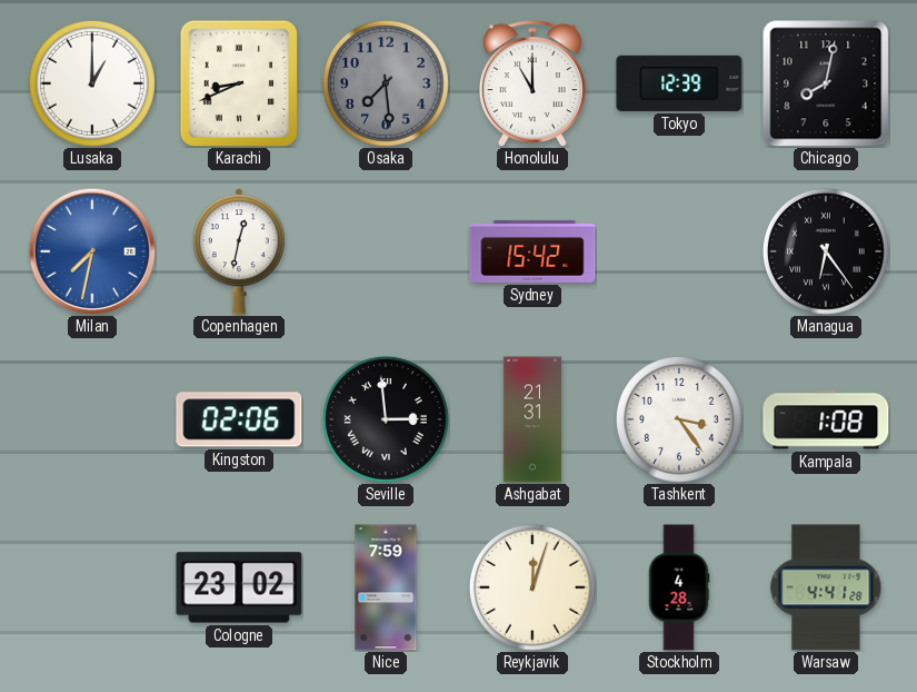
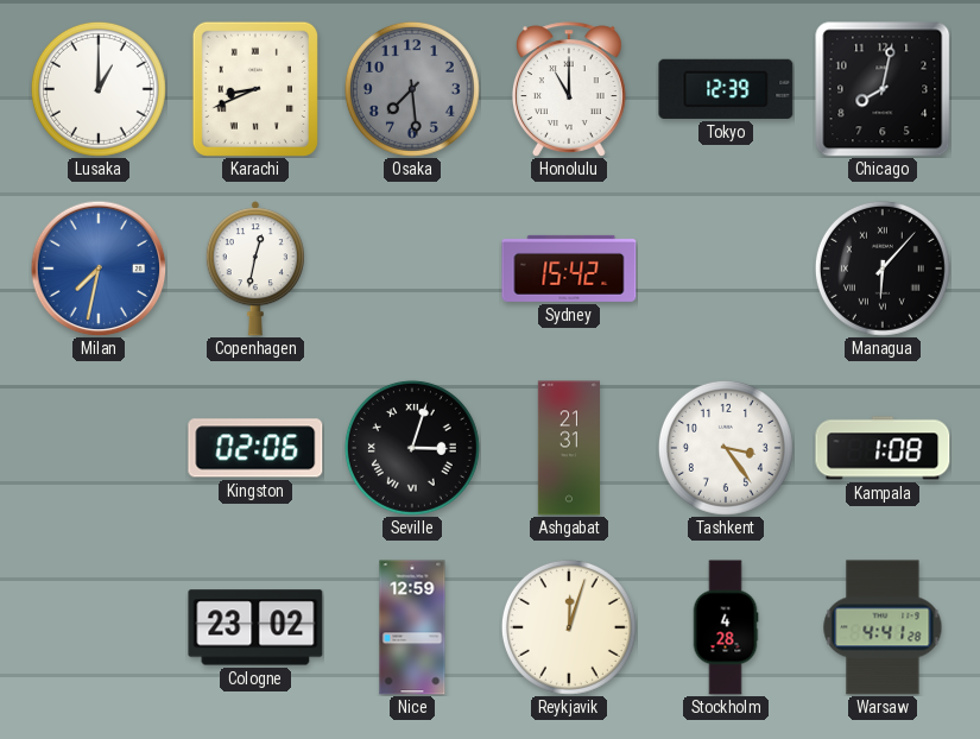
Managua: 6:24 -> 6:07
Seville: 2:59 -> 3:03
Nice: 7:59 -> 12:59
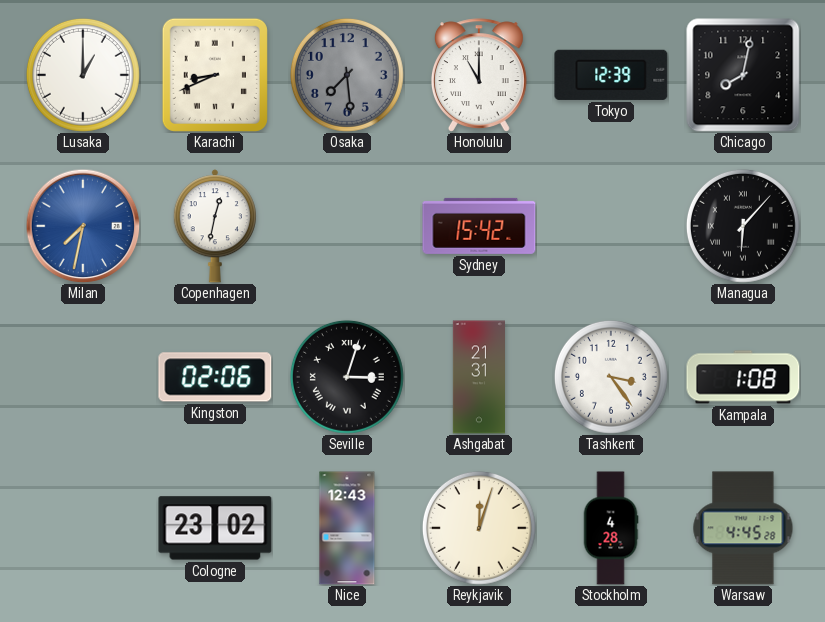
Nice: 12:59 -> 12:43
Warsaw: 4:41 -> 4:45
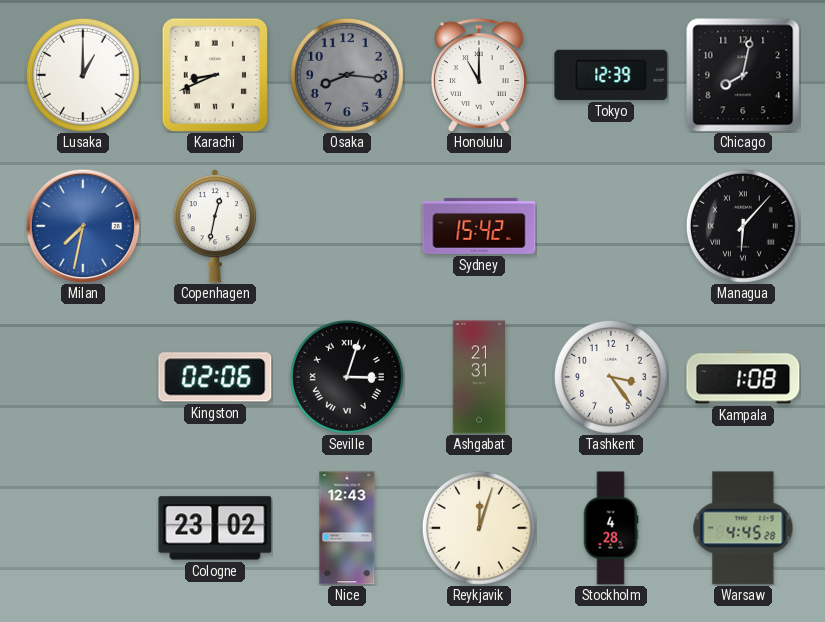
Osaka: 7:29 -> 8:16
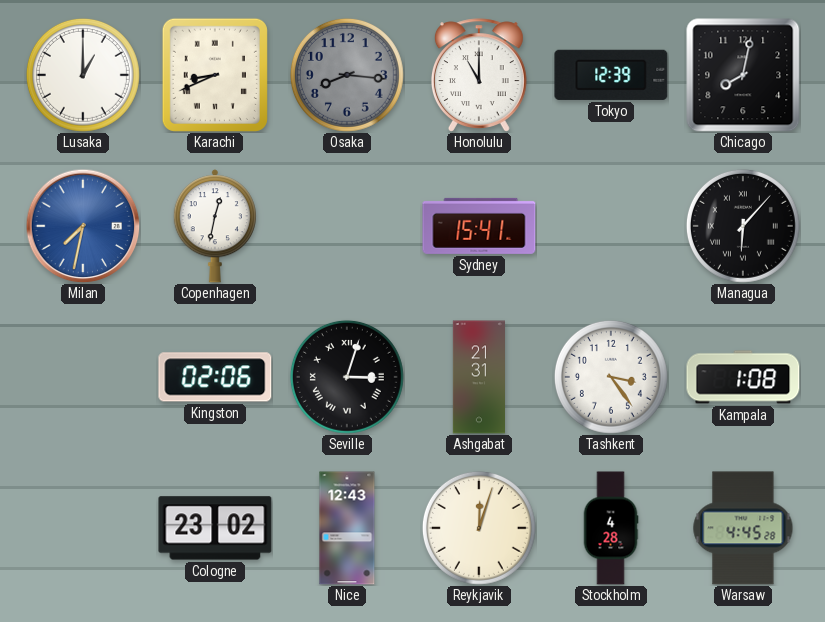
Sydney: 15:42 -> 15:41
